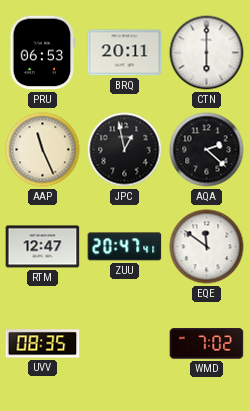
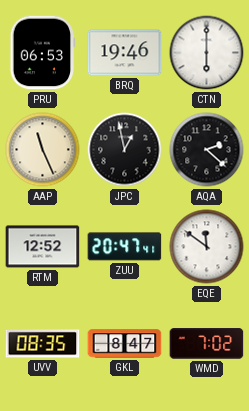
BRQ: 20:11 -> 19:46
RTM: 12:47 -> 12:52
GKL: none -> 8:47
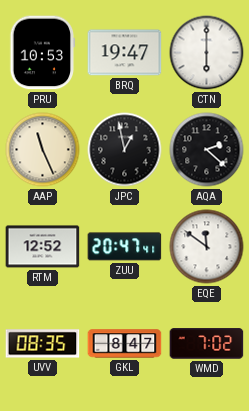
PRU: 06:53 -> 10:53
BRQ: 19:46 -> 19:47
